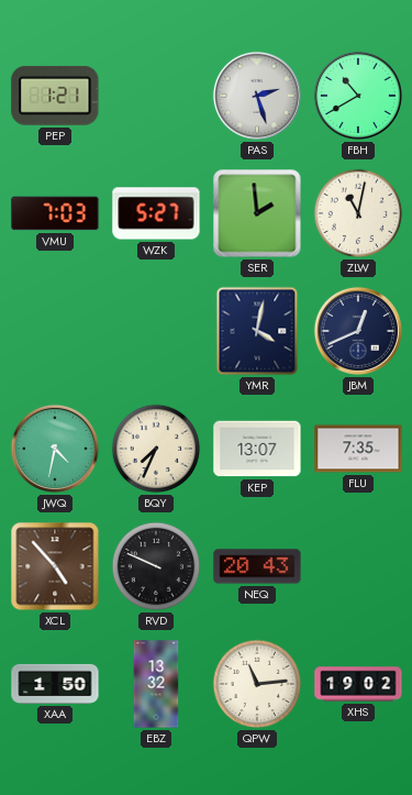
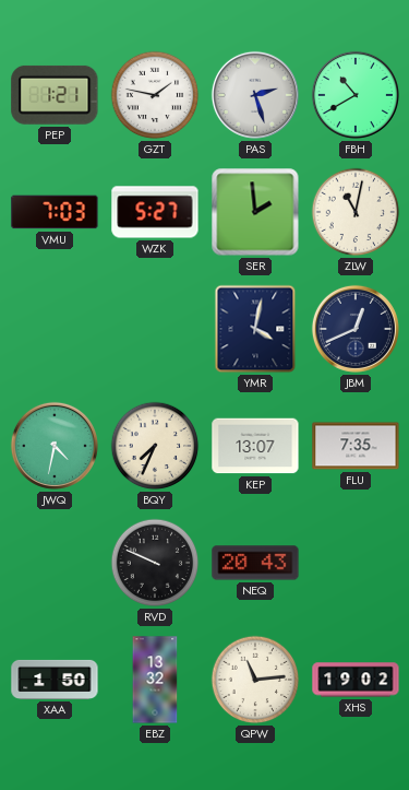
GZT: none -> 1:47
XCL: 4:53 -> none
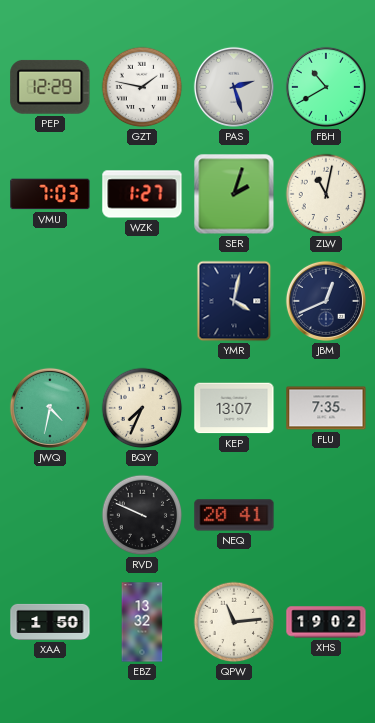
PEP: 1:21 -> 12:29
WZK: 5:27 -> 1:27
SER: 1:59 -> 2:03
NEQ: 20:43 -> 20:41
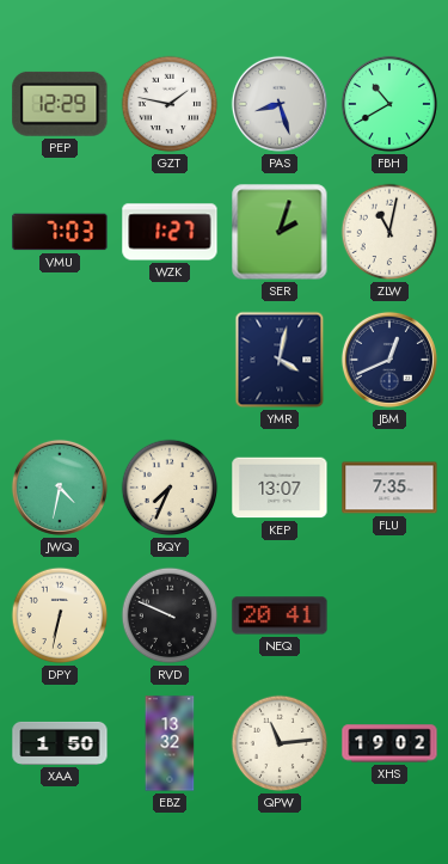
PAS: 2:27 -> 8:27
DPY: none -> 6:32
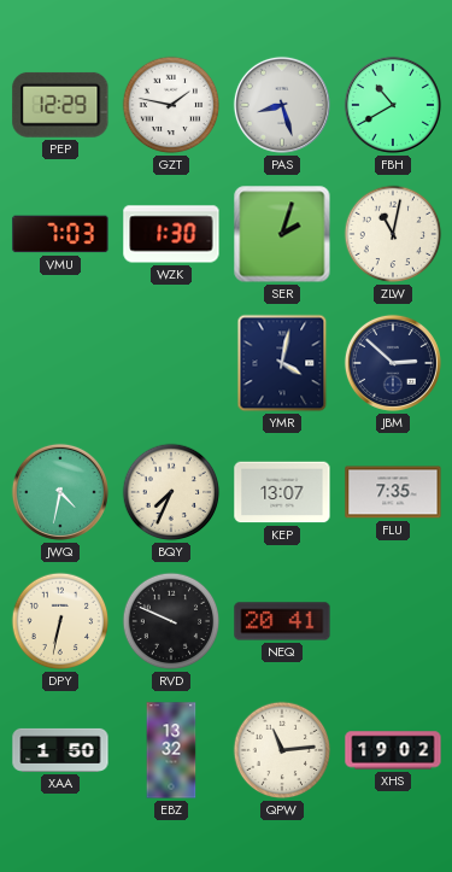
WZK: 1:27 -> 1:30
JBM: 12:41 -> 2:52
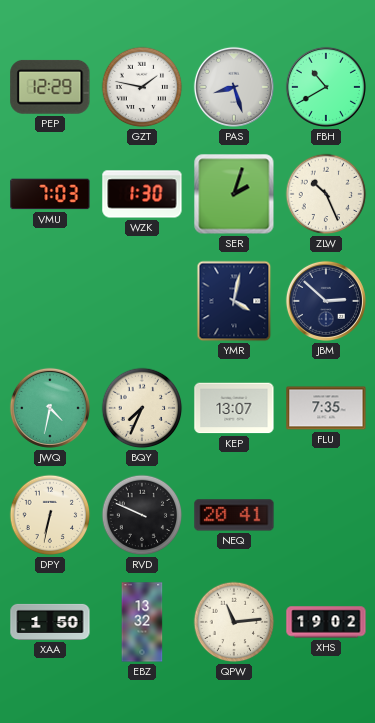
ZLW: 11:02 -> 10:26
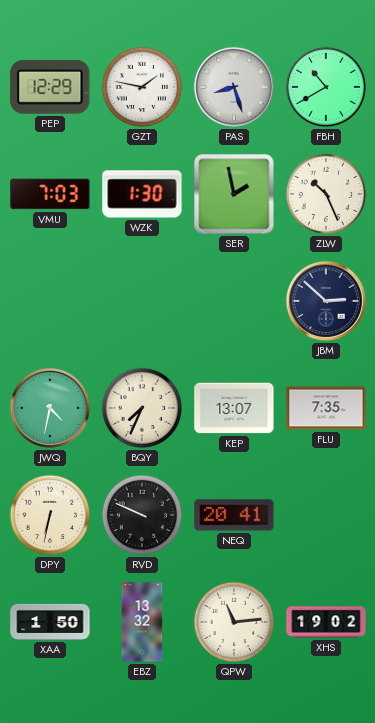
SER: 2:03 -> 1:58
YMR: 4:02 -> none
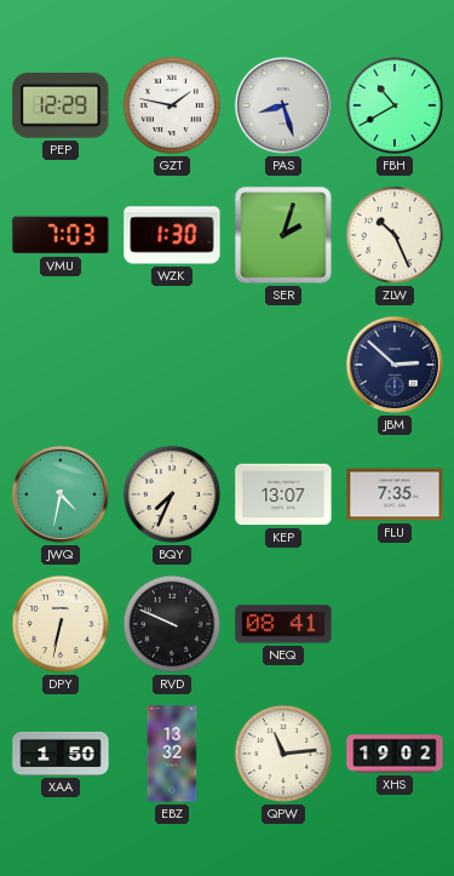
SER: 1:58 -> 2:03
NEQ: 20:41 -> 08:41
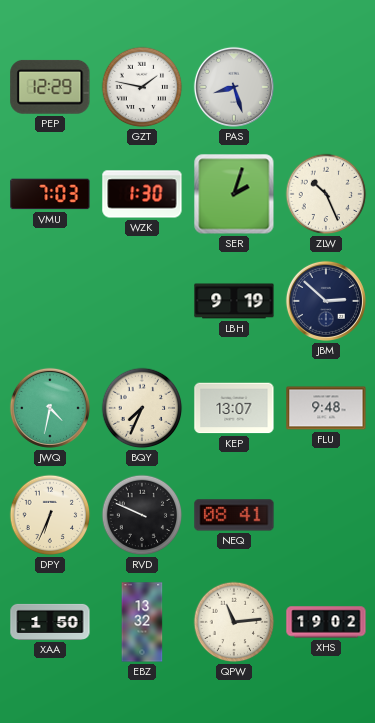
FBH: 10:40 -> none
LBH: none -> 9:19
FLU: 7:35 -> 9:48
DPY: 6:32 -> 6:34
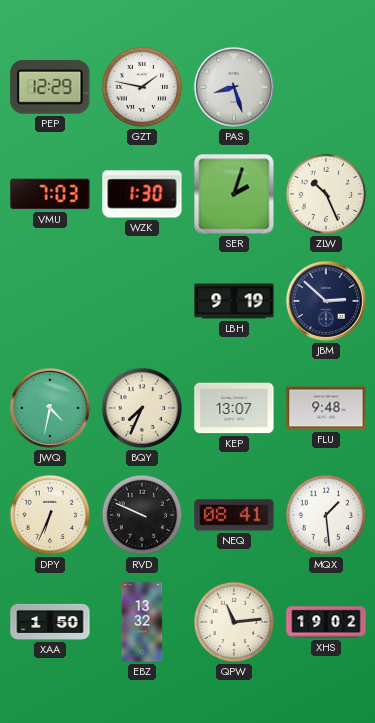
MQX: none -> 1:29
